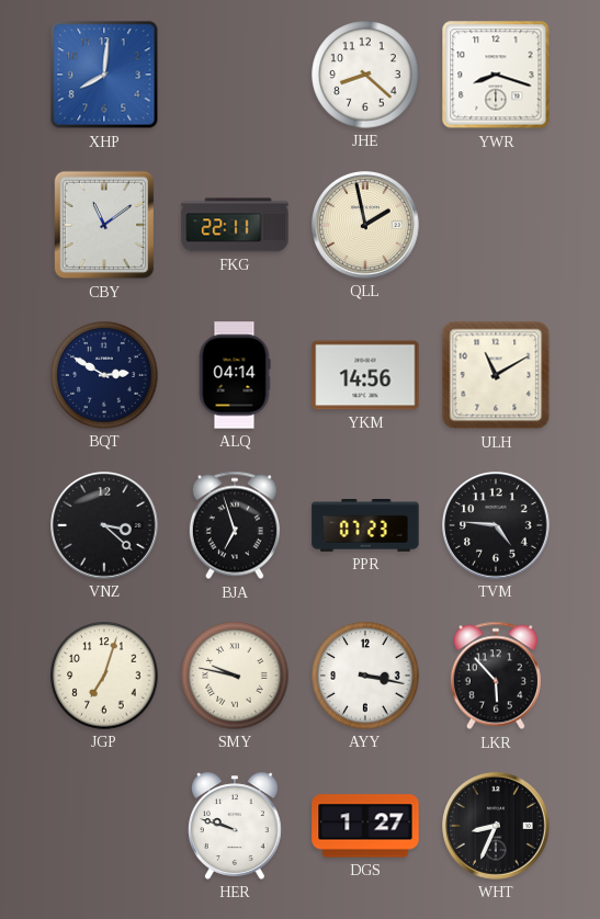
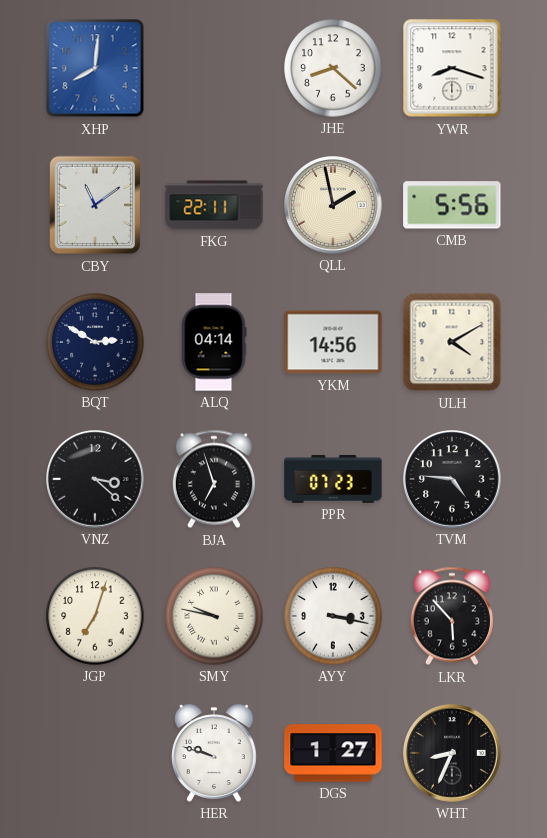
CMB: none -> 5:56
ULH: 11:10 -> 4:10
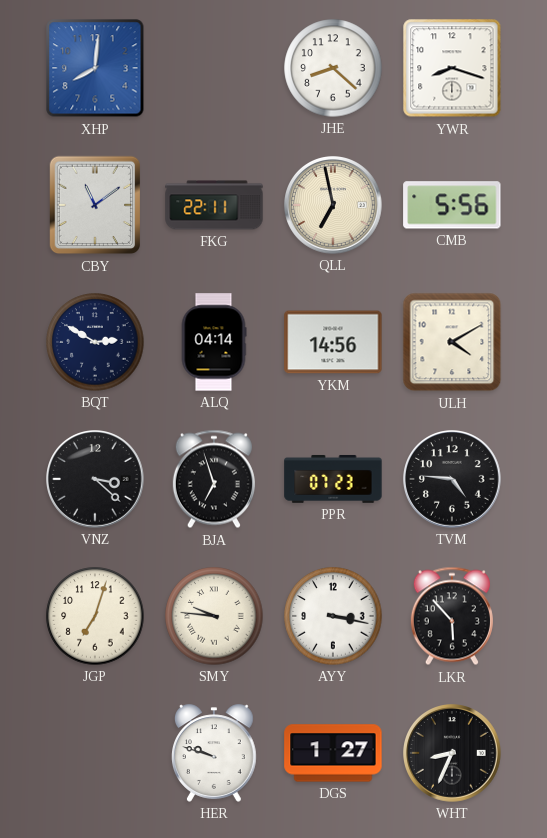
QLL: 1:58 -> 6:58
SMY: 9:47 -> 9:46
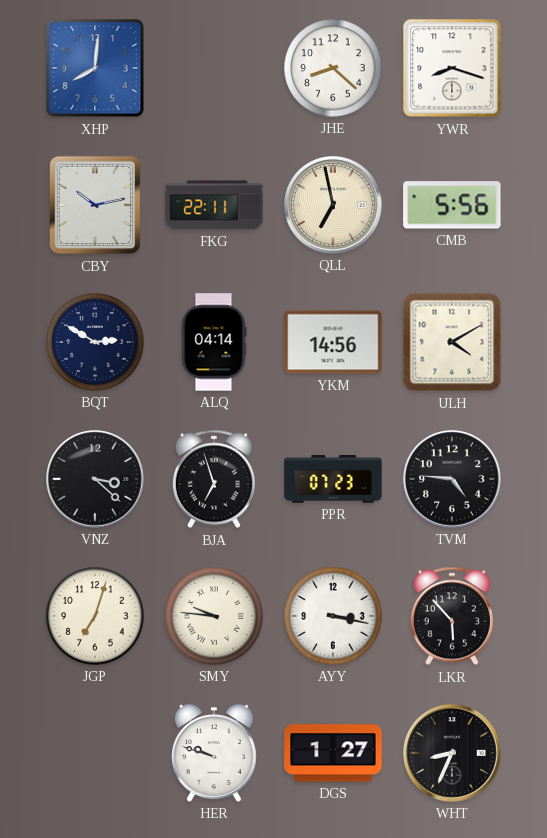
CBY: 11:09 -> 10:13
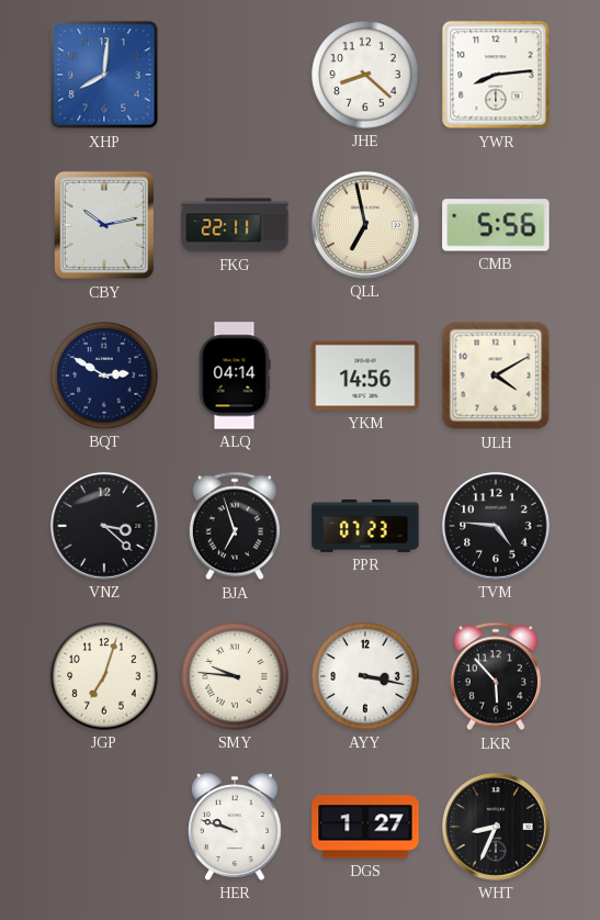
YWR: 8:18 -> 8:14
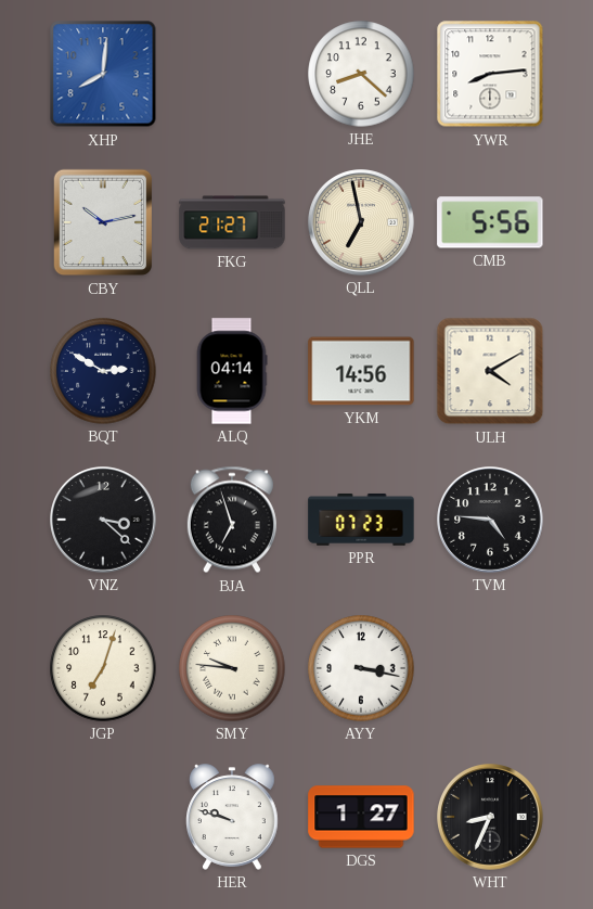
FKG: 22:11 -> 21:27
LKR: 5:53 -> none
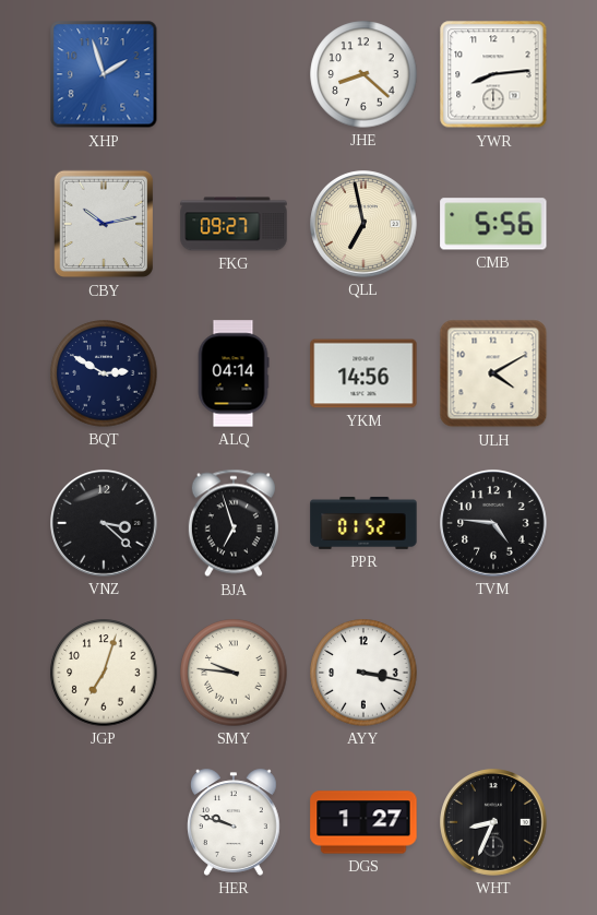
XHP: 8:01 -> 1:57
FKG: 21:27 -> 09:27
PPR: 07:23 -> 01:52
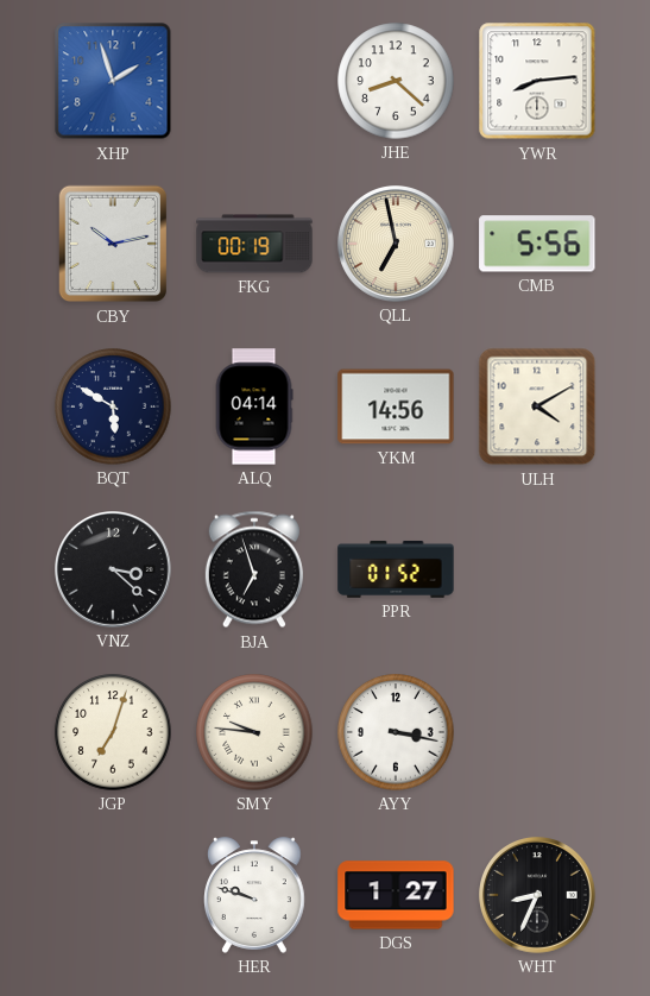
FKG: 09:27 -> 00:19
BQT: 2:50 -> 5:50
TVM: 4:46 -> none
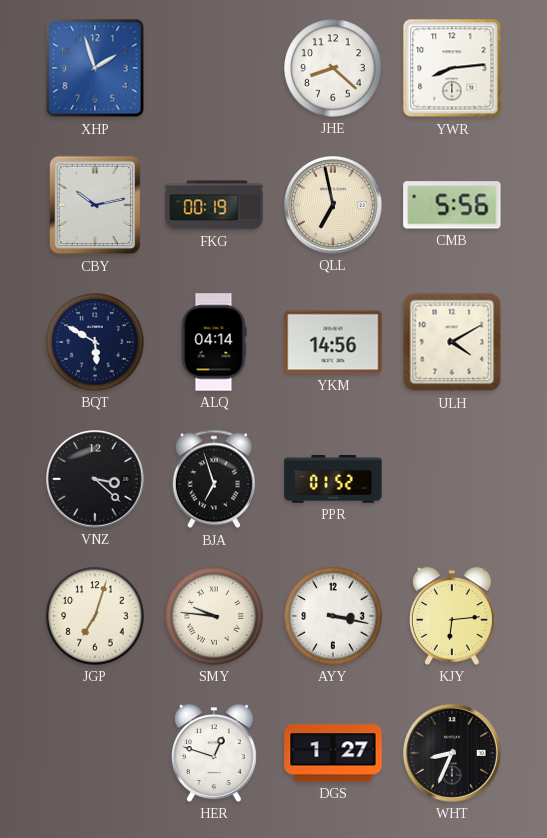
KJY: none -> 6:14
HER: 9:48 -> 12:48
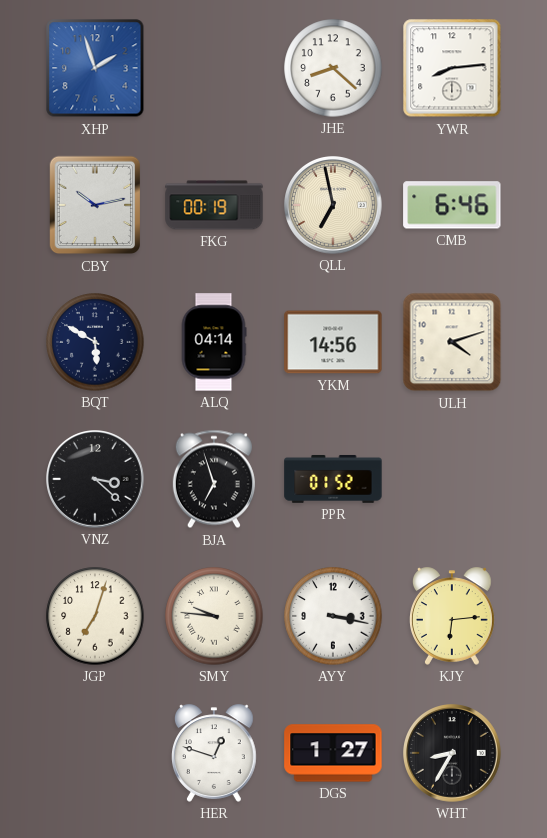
CMB: 5:56 -> 6:46
ULH: 4:10 -> 4:12
WHT: 8:34 -> 8:35
